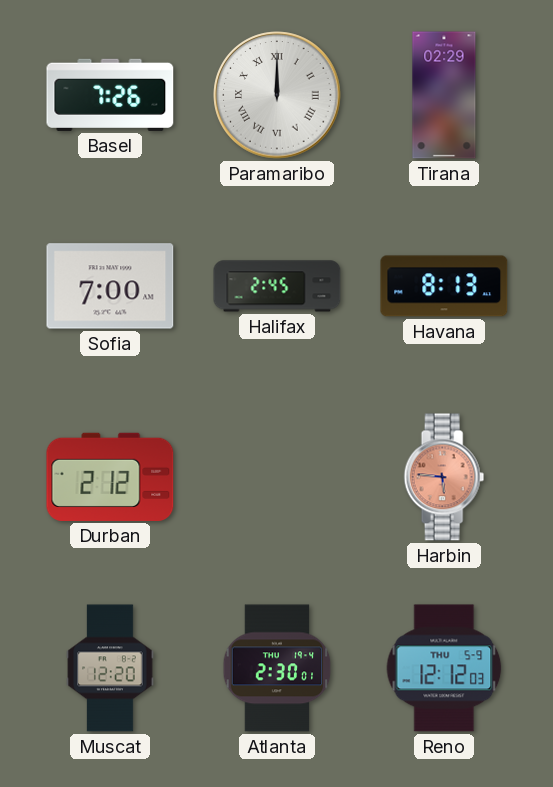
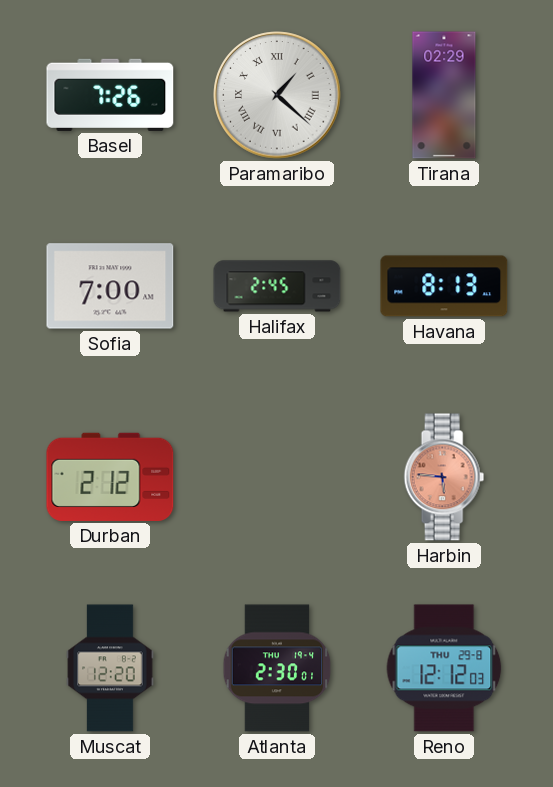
Paramaribo: 12:00 -> 1:22
Reno date: THU 5-9 -> THU 29-8
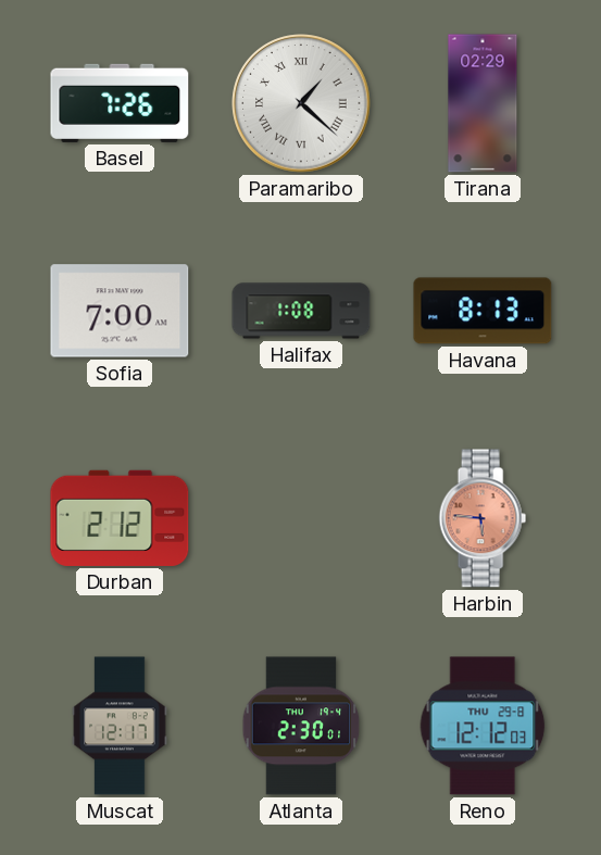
Halifax: 2:45 -> 1:08
Muscat: 12:20 -> 12:17
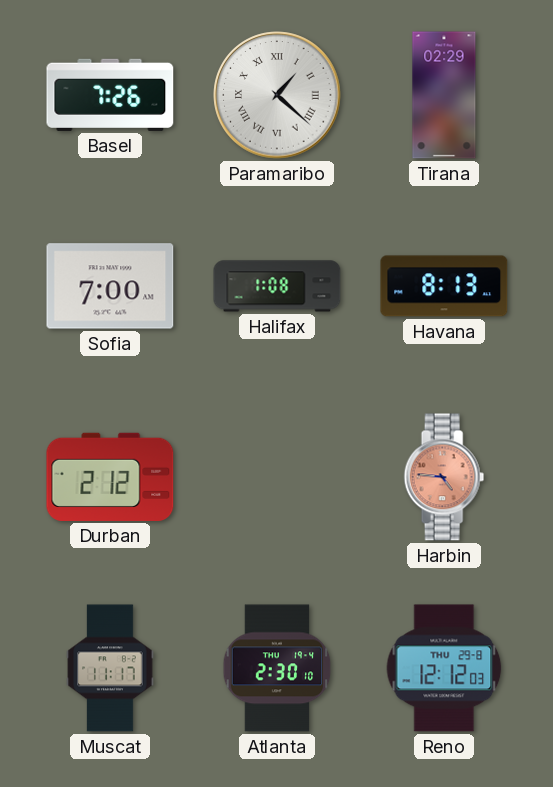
Harbin: 5:46 -> 4:46
Muscat: 12:17 -> 11:17
Atlanta: 2:30:01 -> 2:30:10
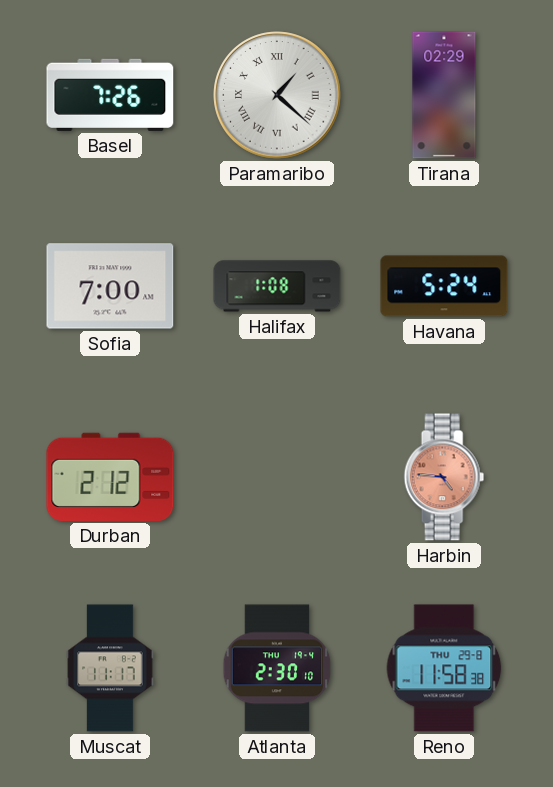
Havana: 8:13 -> 5:24
Reno: 12:12 -> 11:58
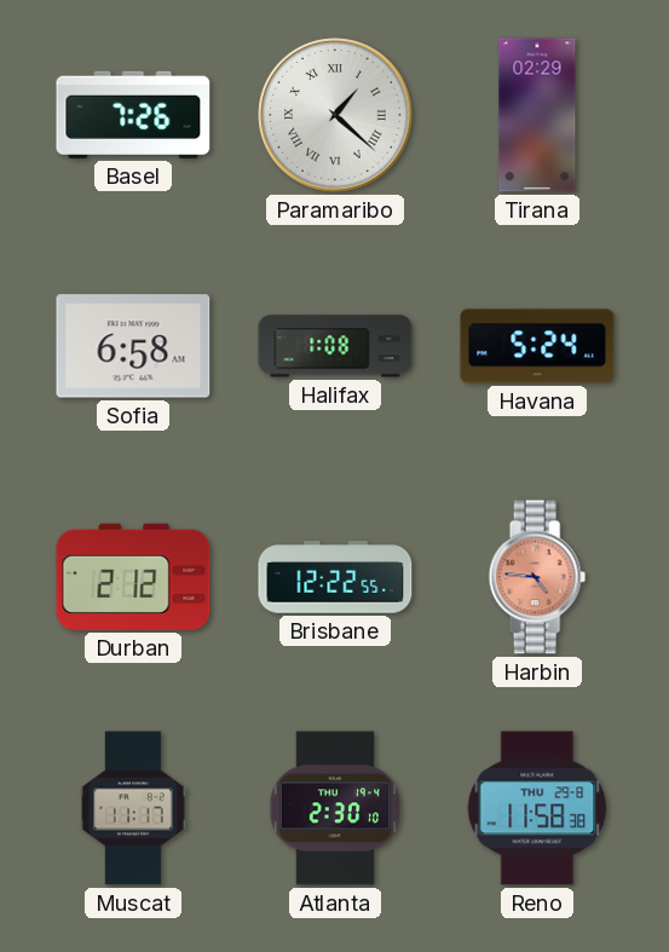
Sofia: 7:00 -> 6:58
Brisbane: none -> 12:22
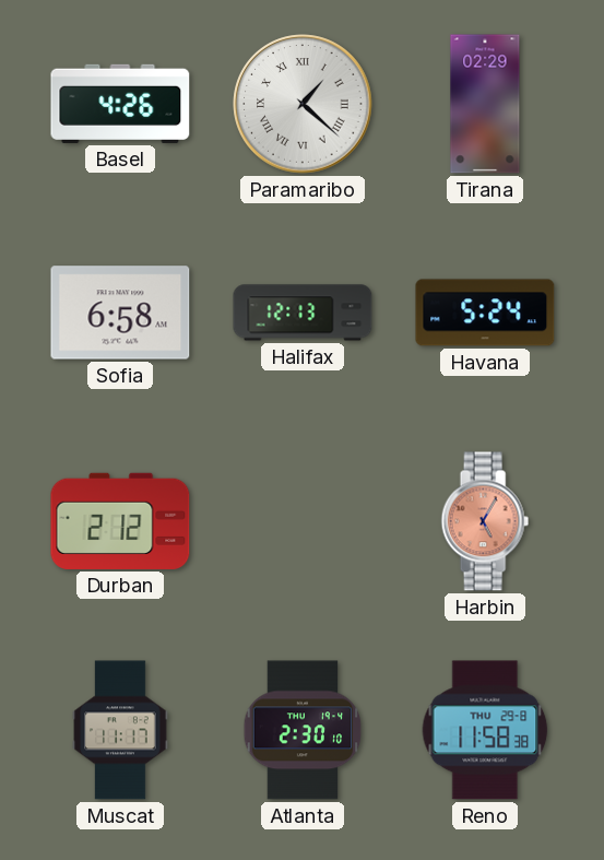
Basel: 7:26 -> 4:26
Halifax: 1:08 -> 12:13
Brisbane: 12:22 -> none
Harbin: 4:46 -> 5:05
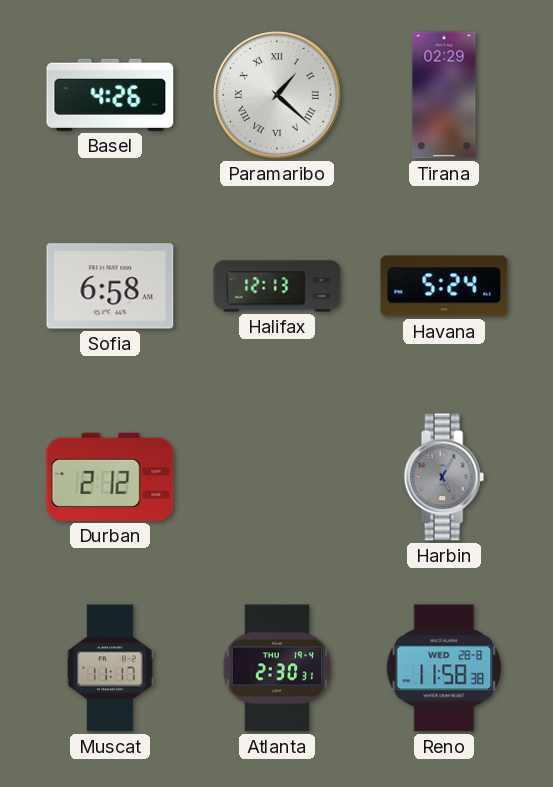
Harbin dial: salmon -> grey
Atlanta: 2:30:10 -> 2:30:31
Reno date: THU 29-8 -> WED 28-8
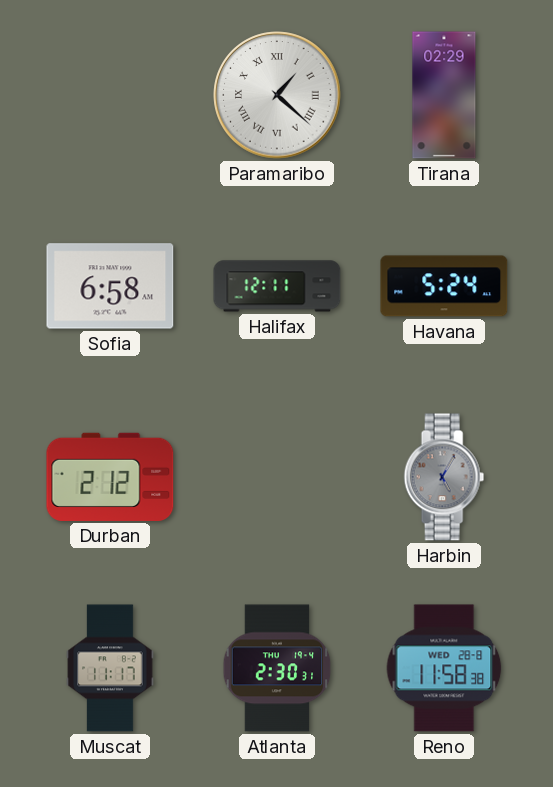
Basel: 4:26 -> none
Halifax: 12:13 -> 12:11
